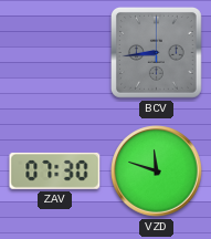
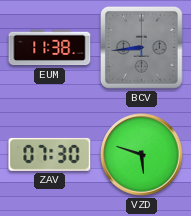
EUM: none -> 11:38
VZD: 11:48 -> 5:48
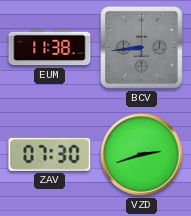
VZD: 5:48 -> 2:42
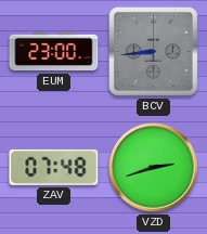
EUM: 11:38 -> 23:00
ZAV: 07:30 -> 07:48
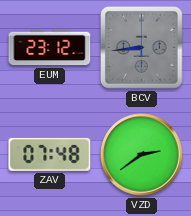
EUM: 23:00 -> 23:12
VZD: 2:42 -> 2:39
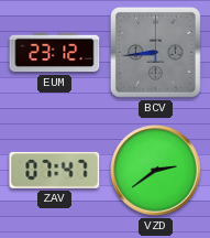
ZAV: 07:48 -> 07:47
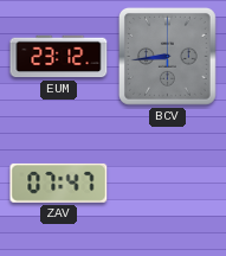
VZD: 2:39 -> none
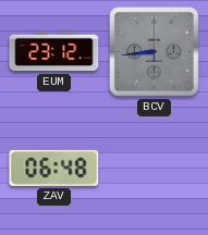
ZAV: 07:47 -> 06:48
